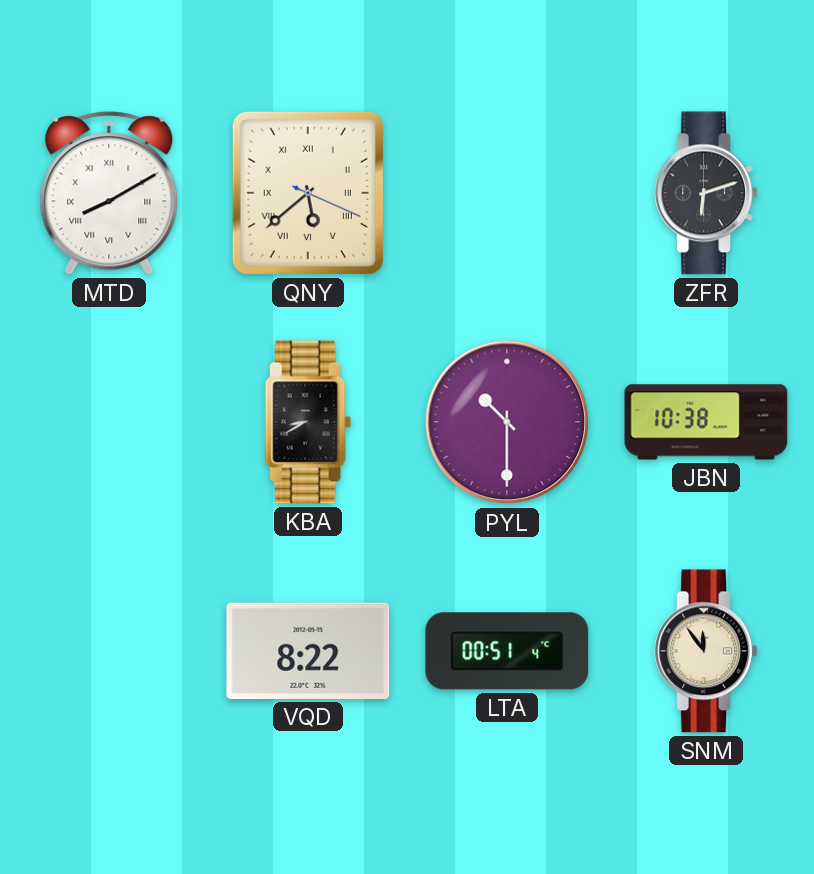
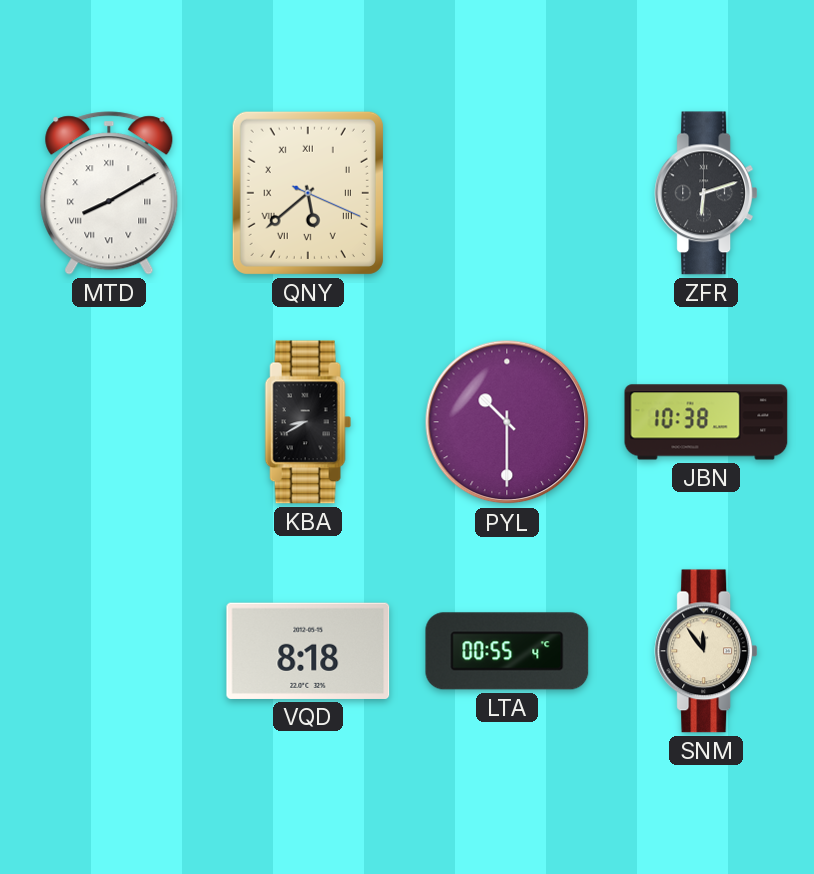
VQD: 8:22 -> 8:18
LTA: 00:51 -> 00:55
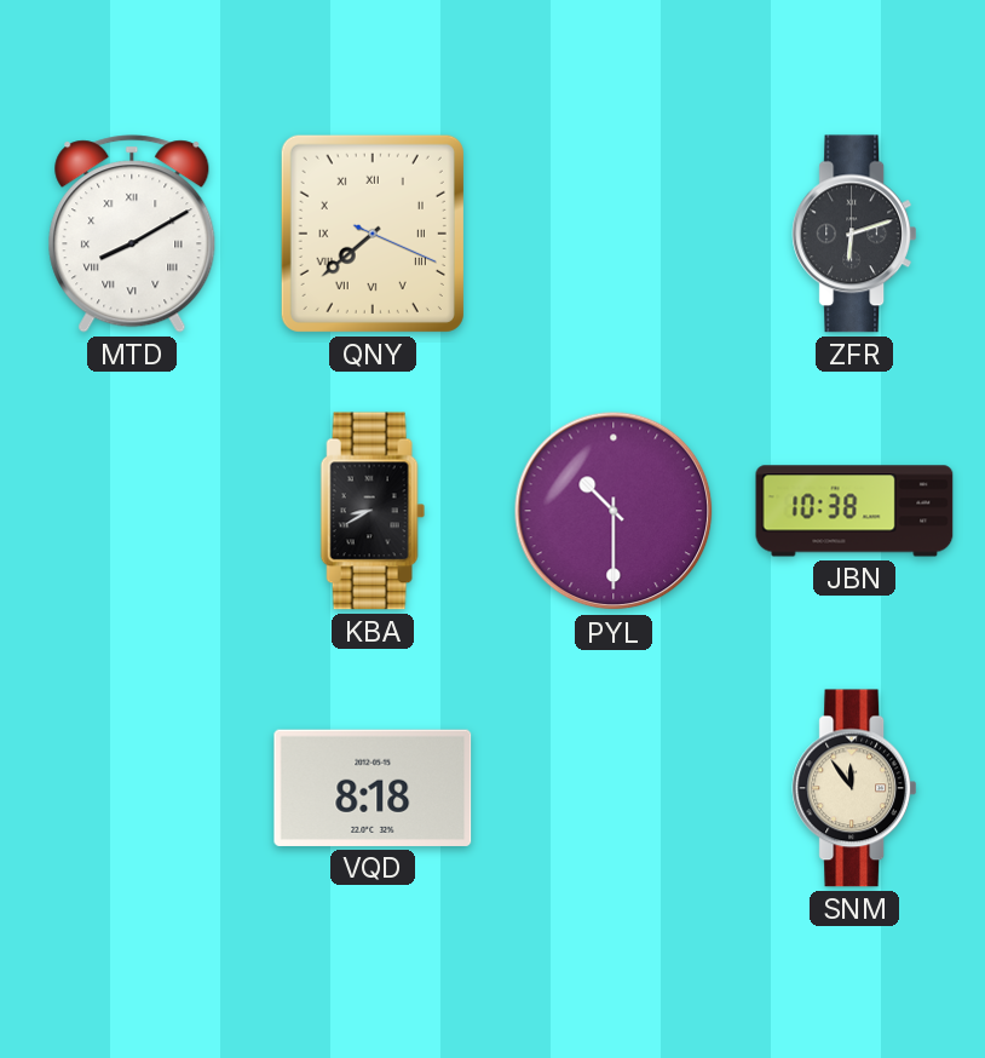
QNY: 5:38 -> 7:38
LTA: 00:55 -> none
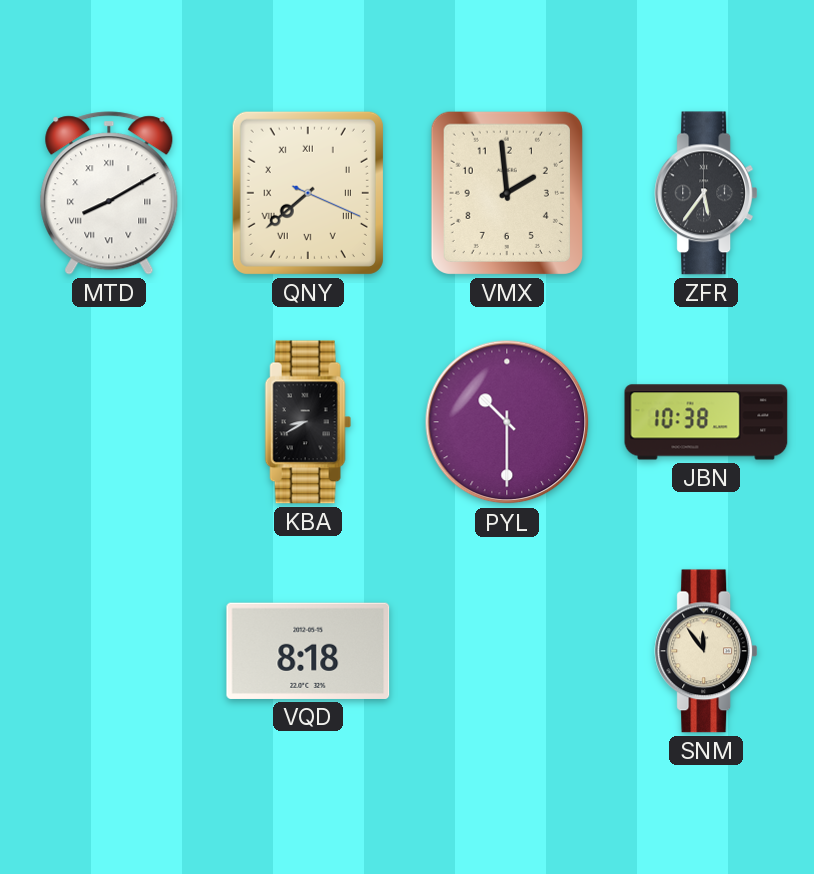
VMX: none -> 1:59
ZFR: 6:12 -> 5:36
